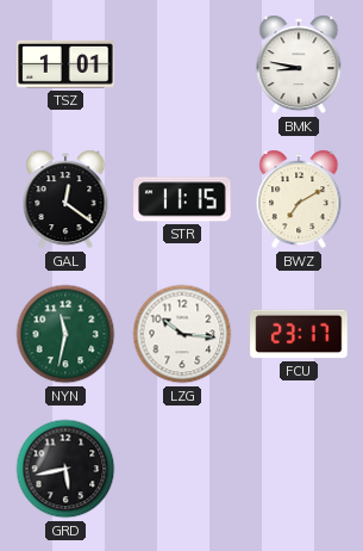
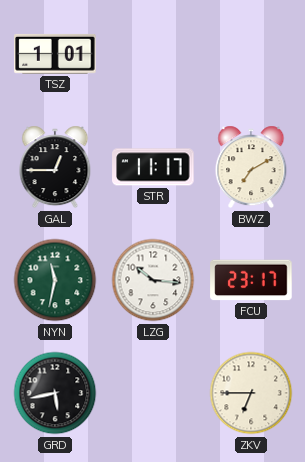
BMK: 8:47 -> none
GAL: 12:21 -> 12:45
STR: 11:15 -> 11:17
ZKV: none -> 6:45
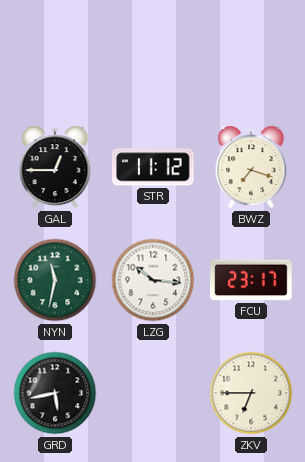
TSZ: 1:01 -> none
STR: 11:17 -> 11:12
BWZ: 7:10 -> 7:18
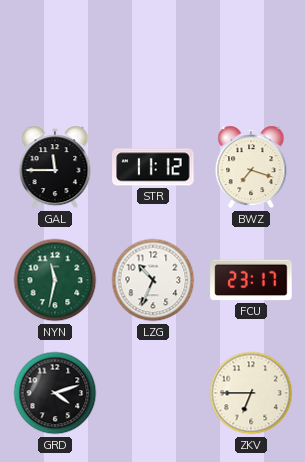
GAL: 12:45 -> 11:45
LZG: 10:16 -> 10:34
GRD: 5:43 -> 4:12
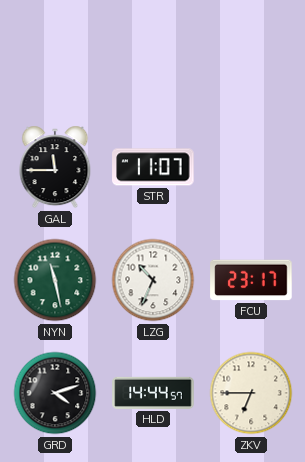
STR: 11:12 -> 11:07
BWZ: 7:18 -> none
NYN: 11:32 -> 11:28
HLD: none -> 14:44
